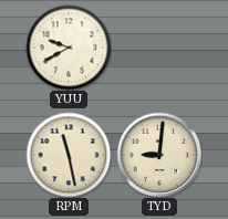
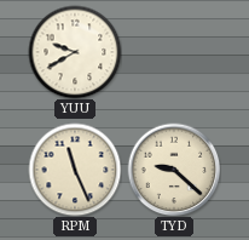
RPM: 11:28 -> 11:26
TYD: 9:01 -> 9:22
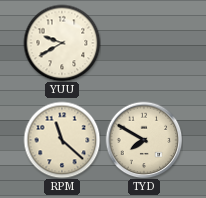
RPM: 11:26 -> 11:22
TYD: 9:22 -> 7:50
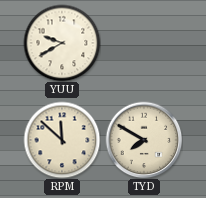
RPM: 11:22 -> 11:52
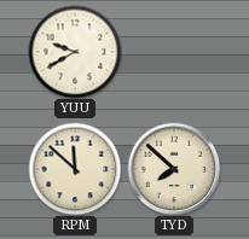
TYD: 7:50 -> 7:52
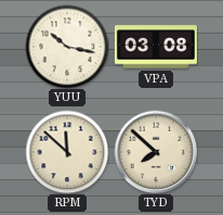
YUU: 9:40 -> 10:17
VPA: none -> 03:08
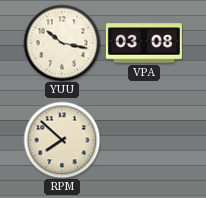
RPM: 11:52 -> 7:52
TYD: 7:52 -> none
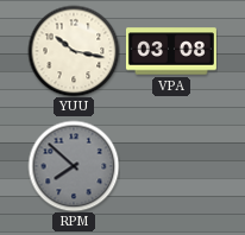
RPM dial: cream -> grey
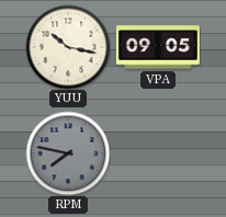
VPA: 03:08 -> 09:05
RPM: 7:52 -> 7:47
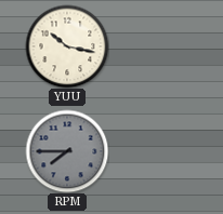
VPA: 09:05 -> none
RPM: 7:47 -> 7:45
